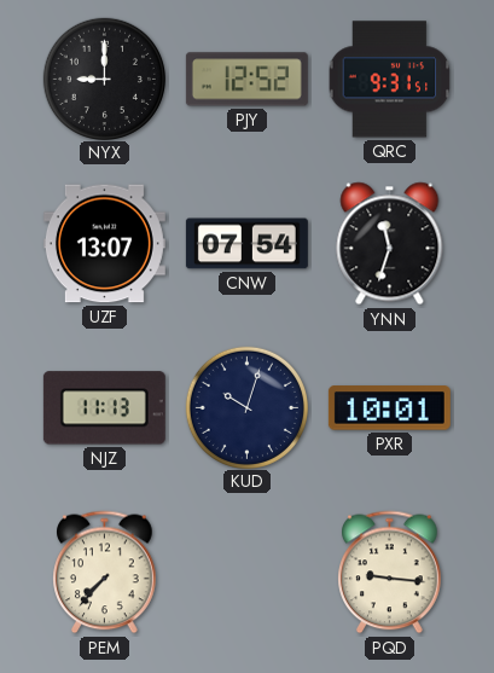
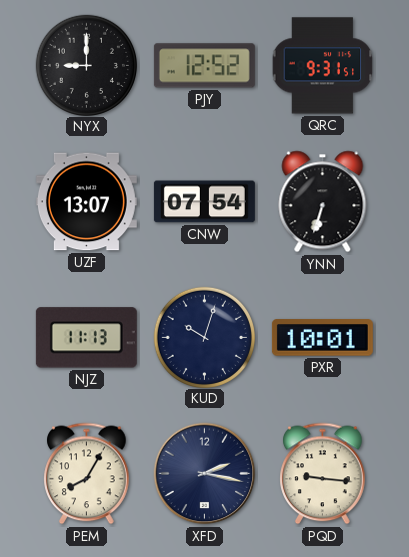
YNN: 11:33 -> 6:33
PEM: 7:37 -> 8:05
XFD: none -> 2:17
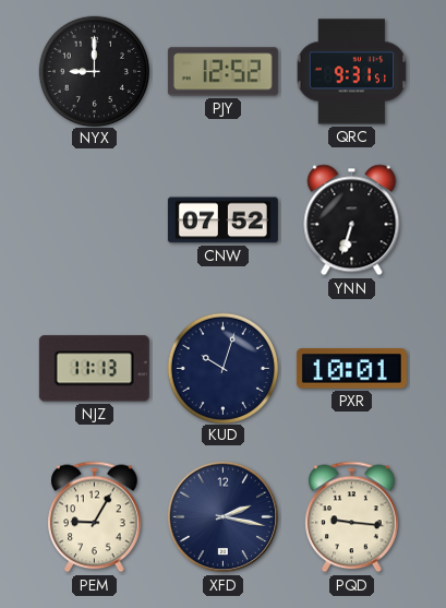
UZF: 13:07 -> none
CNW: 07:54 -> 07:52
PEM: 8:05 -> 9:05
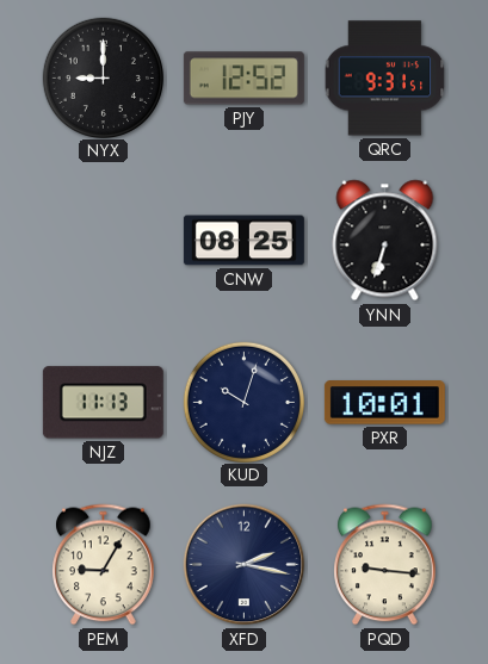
CNW: 07:52 -> 08:25
